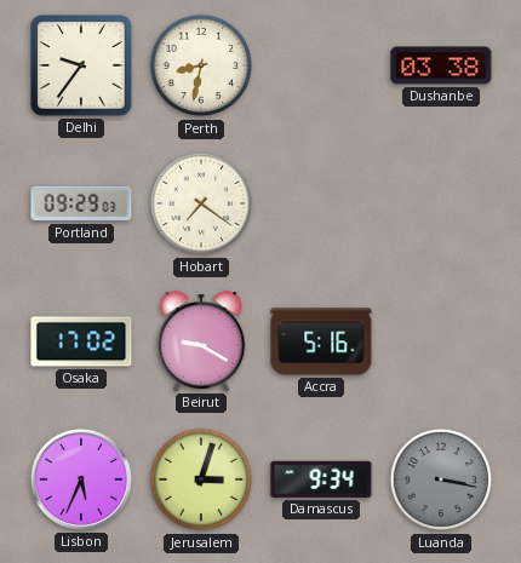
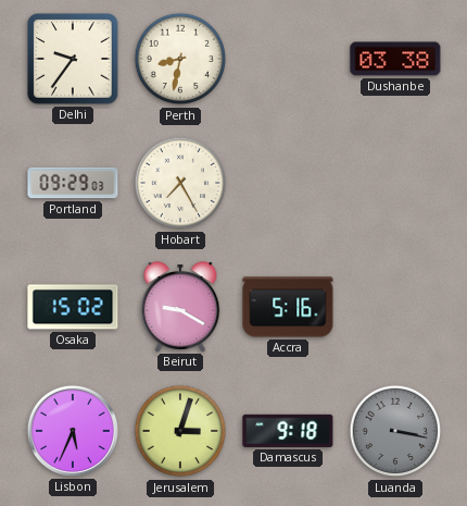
Hobart: 7:21 -> 7:25
Osaka: 17:02 -> 15:02
Damascus: 9:34 -> 9:18
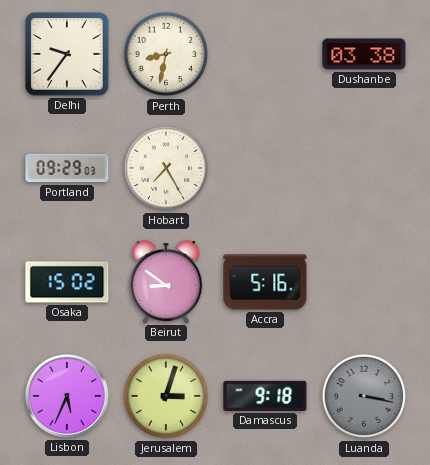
Beirut: 9:20 -> 8:51
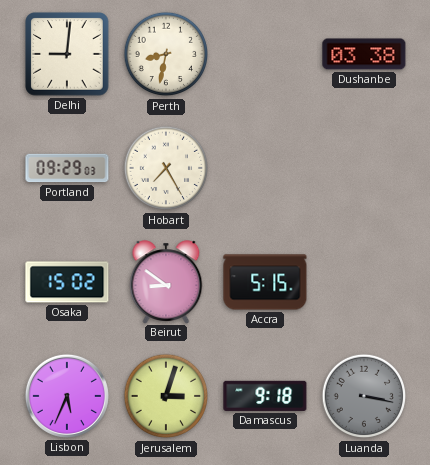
Delhi: 9:36 -> 9:01
Accra: 5:16 -> 5:15
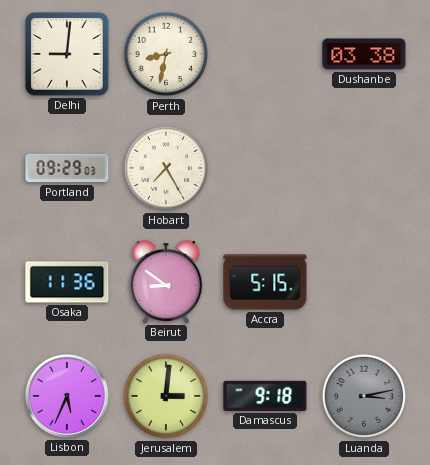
Osaka: 15:02 -> 11:36
Jerusalem: 3:03 -> 3:01
Luanda: 3:17 -> 3:13
